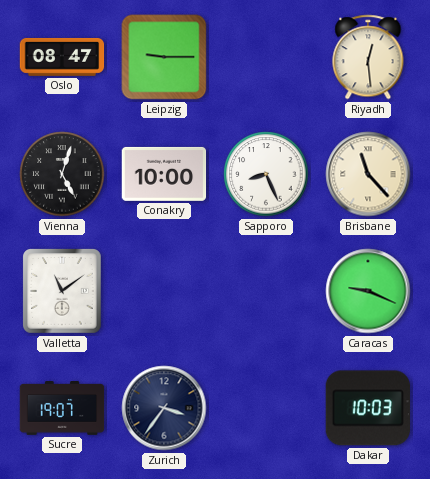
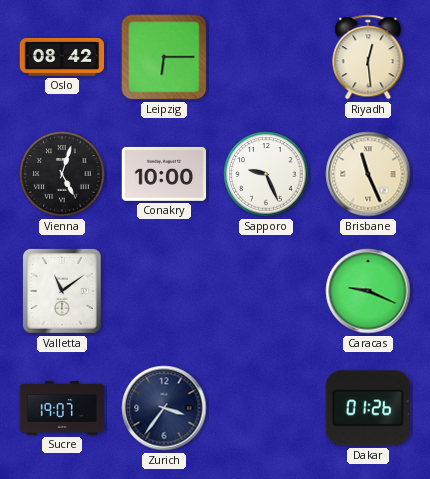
Oslo: 08:47 -> 08:42
Leipzig: 9:15 -> 6:15
Sapporo: 8:26 -> 9:26
Brisbane: 11:23 -> 11:26
Dakar: 10:03 -> 01:26
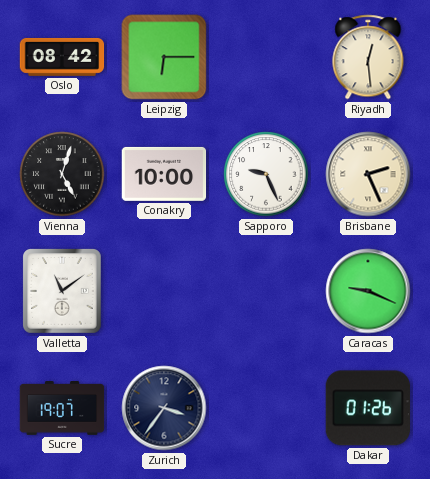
Brisbane: 11:26 -> 2:26
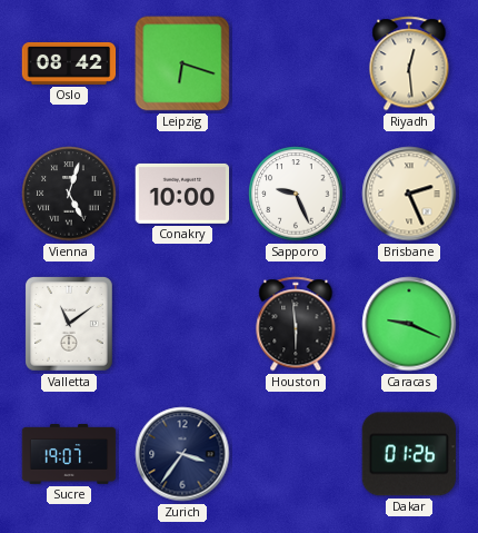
Leipzig: 6:15 -> 6:18
Houston: none -> 5:59
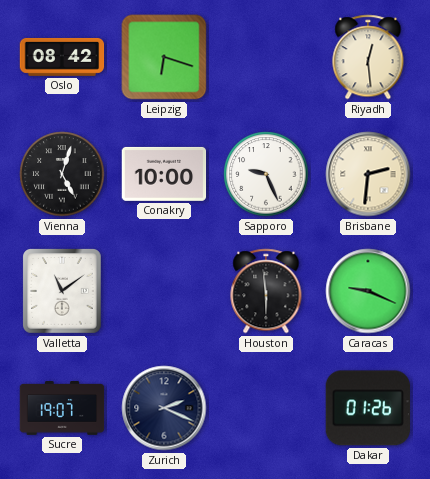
Brisbane: 2:26 -> 2:31
Zurich: 3:36 -> 2:19
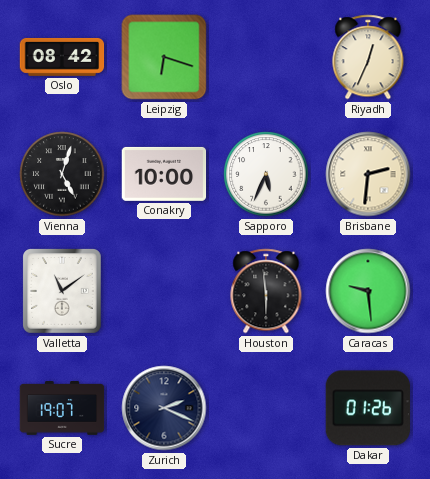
Riyadh: 12:29 -> 12:34
Sapporo: 9:26 -> 5:34
Caracas: 9:19 -> 9:29
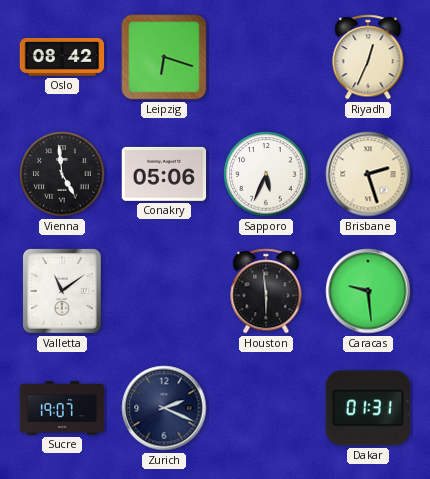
Vienna: 5:03 -> 4:59
Conakry: 10:00 -> 05:06
Brisbane: 2:31 -> 2:27
Dakar: 01:26 -> 01:31
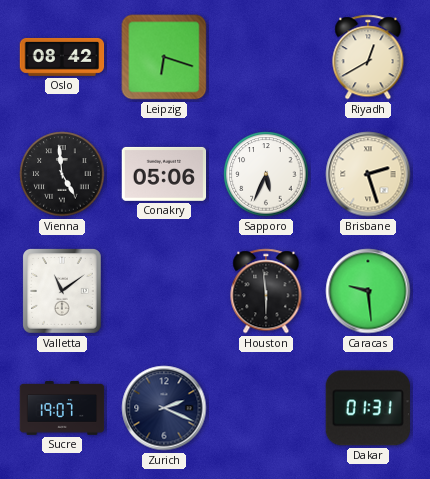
Riyadh: 12:34 -> 12:40
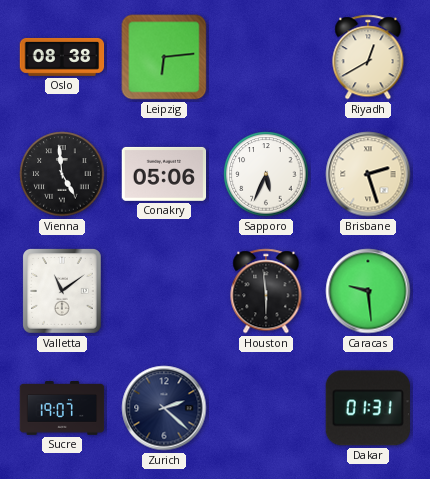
Oslo: 08:42 -> 08:38
Leipzig: 6:18 -> 6:14
Zurich: 2:19 -> 2:22
